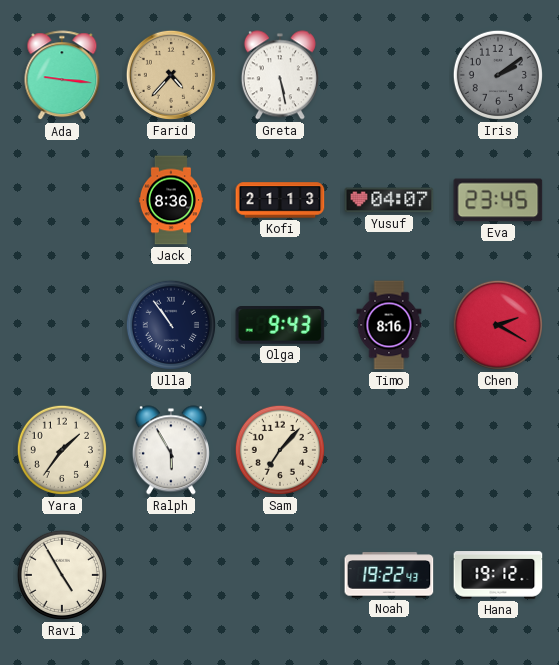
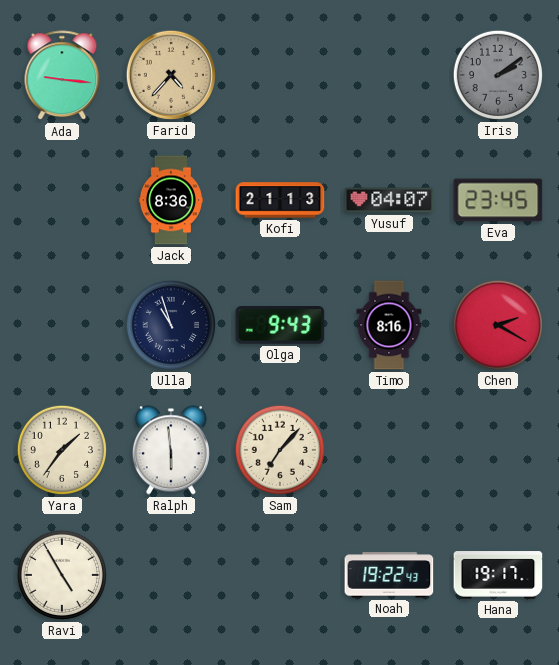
Greta: 5:28 -> none
Ulla: 10:54 -> 10:57
Ralph: 5:55 -> 5:59
Hana: 19:12 -> 19:17
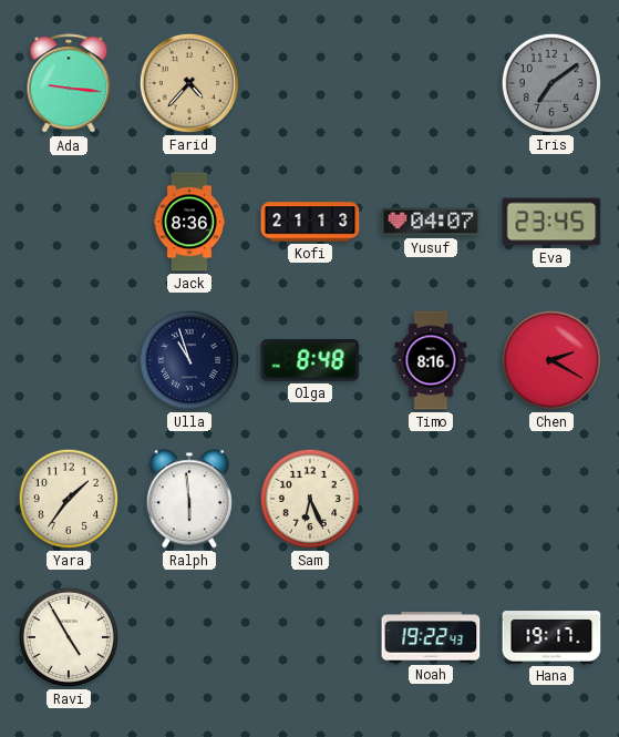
Iris: 2:09 -> 7:09
Olga: 9:43 -> 8:48
Sam: 7:07 -> 6:26
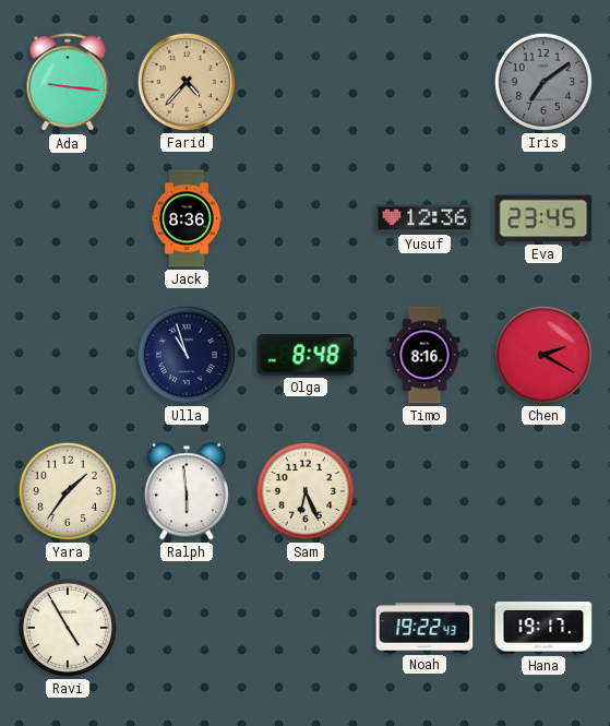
Kofi: 21:13 -> none
Yusuf: 04:07 -> 12:36
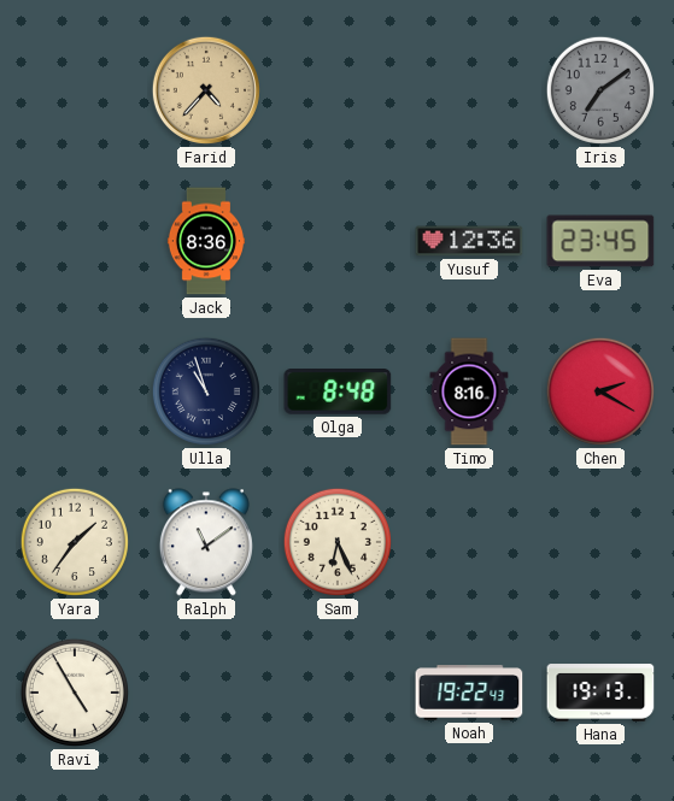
Ada: 9:16 -> none
Ralph: 5:59 -> 11:09
Hana: 19:17 -> 19:13
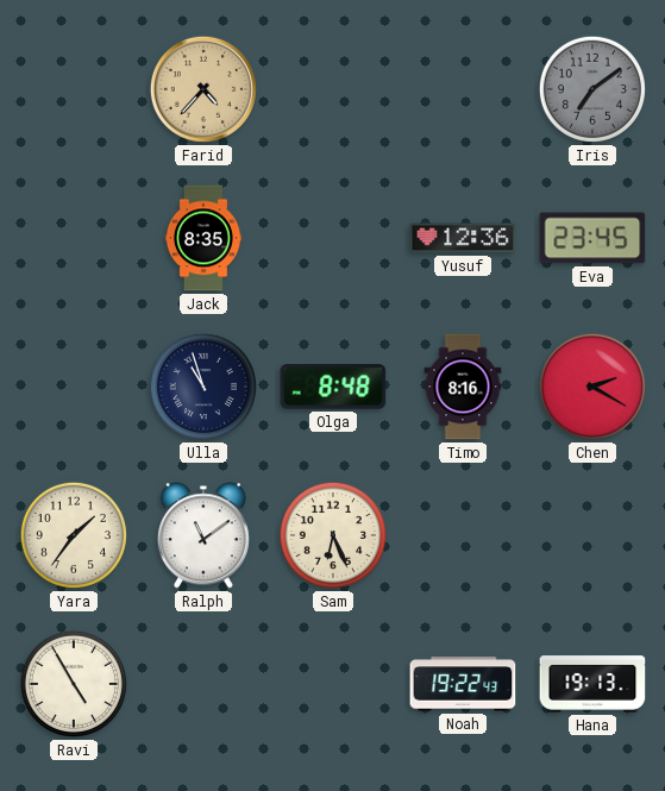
Jack: 8:36 -> 8:35
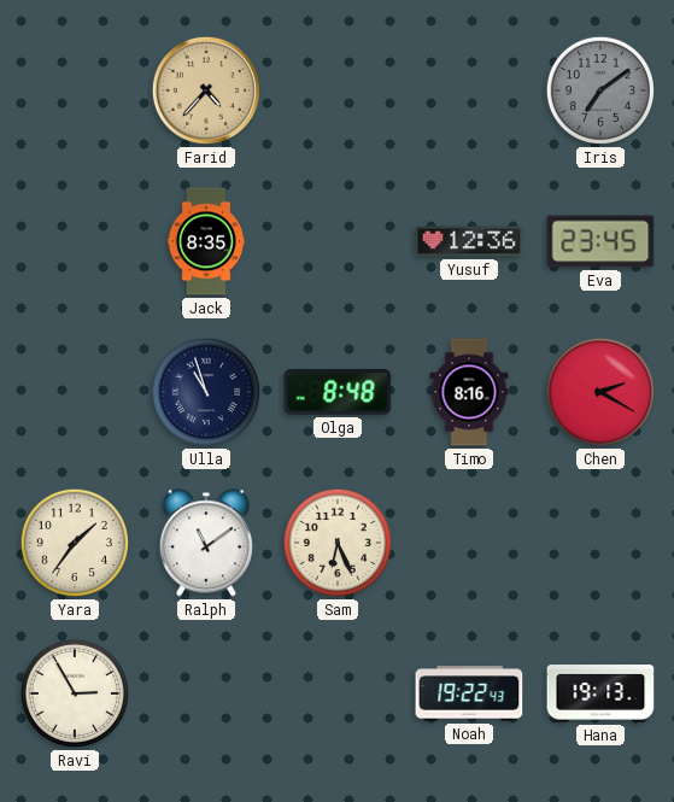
Ravi: 4:55 -> 2:55
